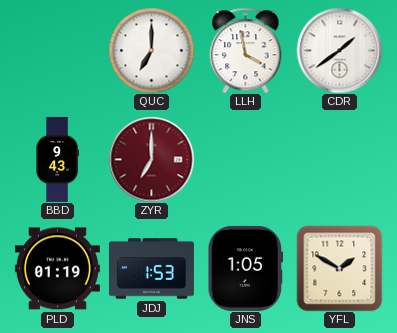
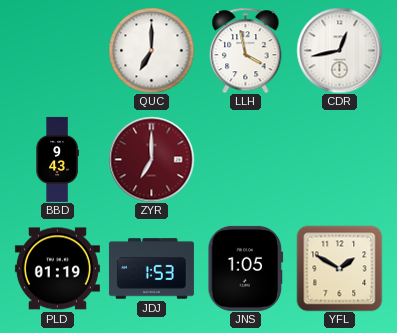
CDR: 1:39 -> 12:43
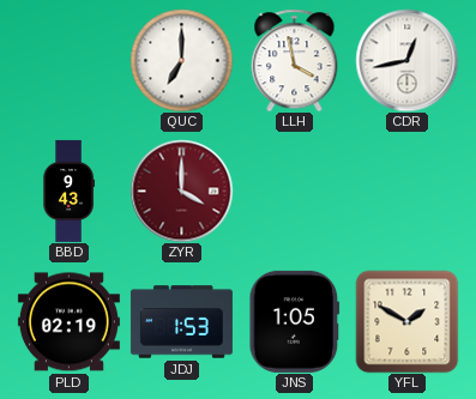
ZYR: 7:00 -> 4:00
PLD: 01:19 -> 02:19
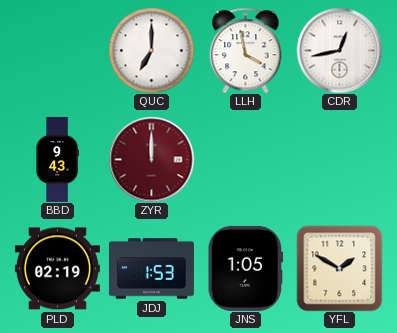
ZYR: 4:00 -> 12:00
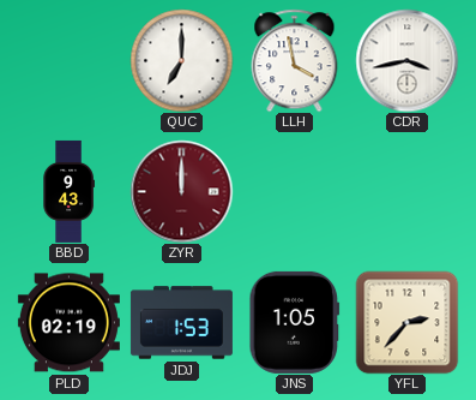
CDR: 12:43 -> 3:43
YFL: 1:50 -> 2:37
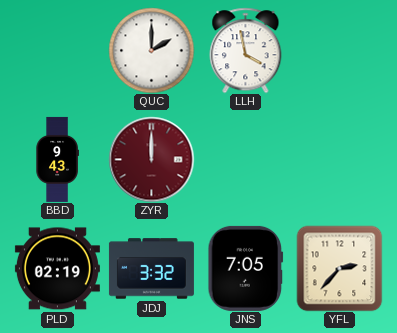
QUC: 7:00 -> 2:00
CDR: 3:43 -> none
JDJ: 1:53 -> 3:32
JNS: 1:05 -> 7:05
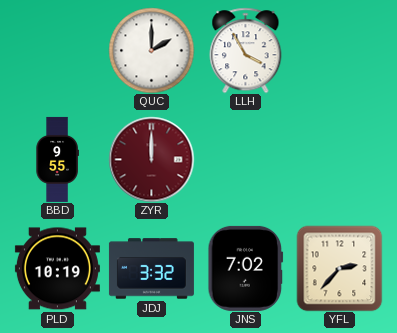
LLH: 3:58 -> 3:55
BBD: 9:43 -> 9:55
PLD: 02:19 -> 10:19
JNS: 7:05 -> 7:02
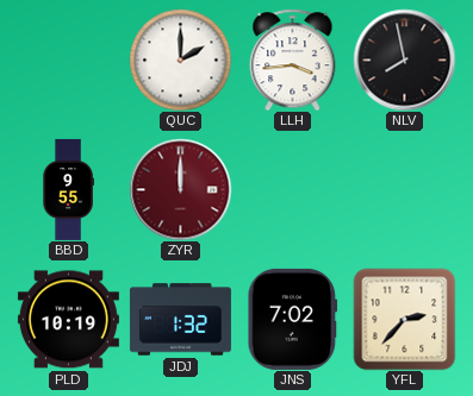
LLH: 3:55 -> 3:44
NLV: none -> 7:58
JDJ: 3:32 -> 1:32
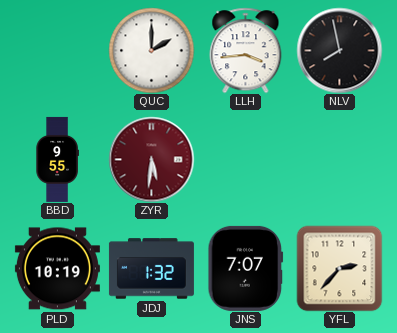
ZYR: 12:00 -> 5:31
JNS: 7:02 -> 7:07
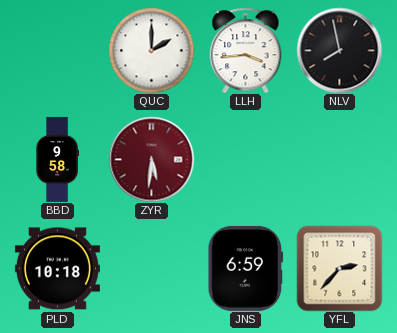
BBD: 9:55 -> 9:58
PLD: 10:19 -> 10:18
JDJ: 1:32 -> none
JNS: 7:07 -> 6:59
